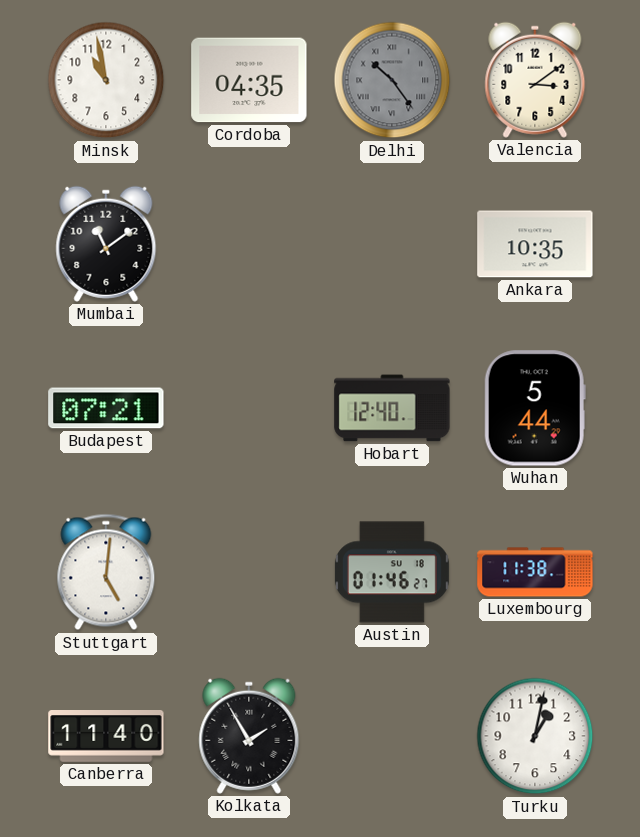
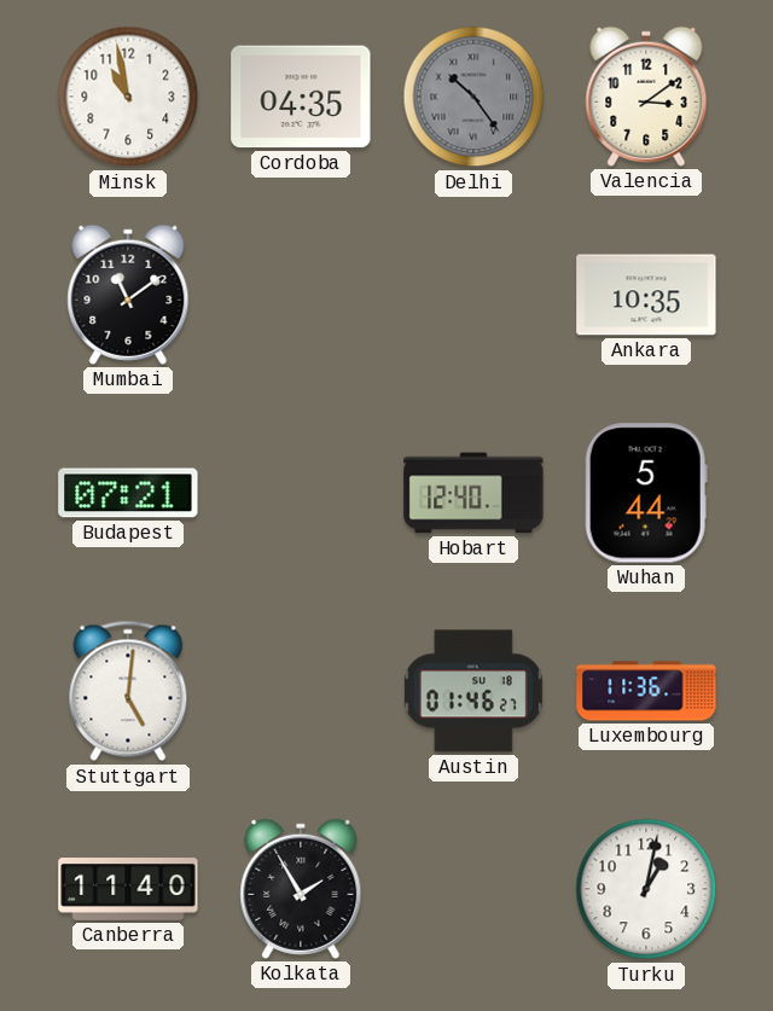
Luxembourg: 11:38 -> 11:36
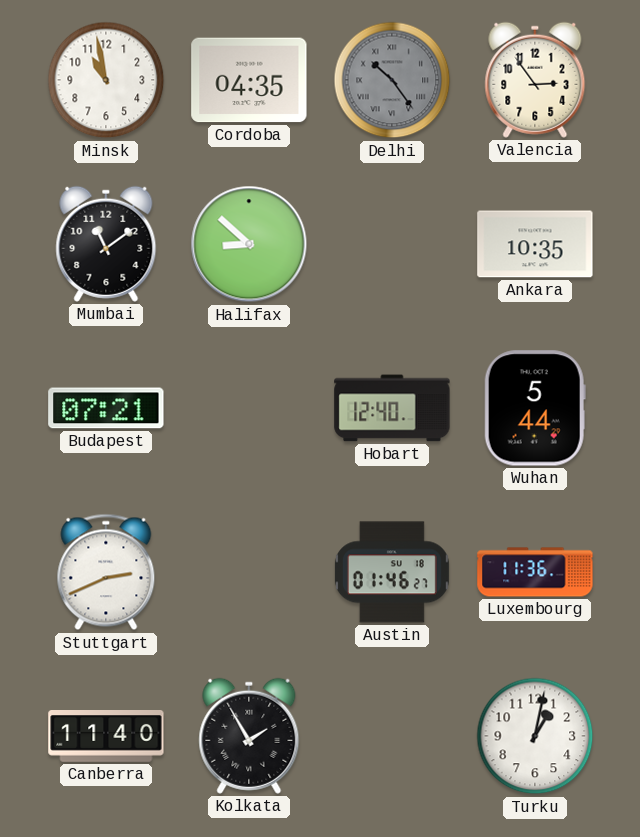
Valencia: 3:09 -> 2:54
Halifax: none -> 8:52
Stuttgart: 5:01 -> 2:41
